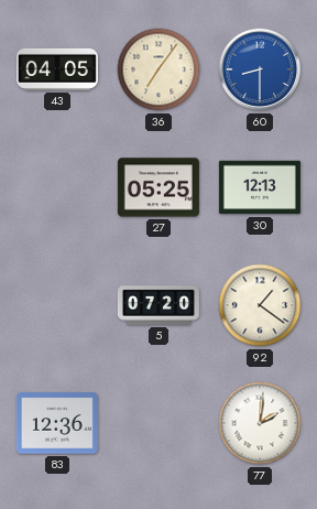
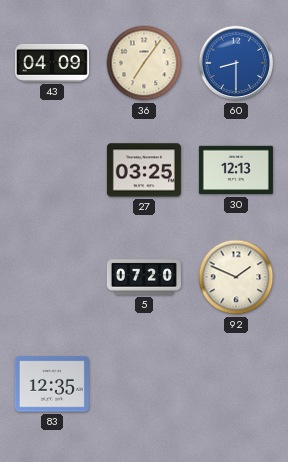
43: 04:05 -> 04:09
27: 05:25 -> 03:25
92: 1:21 -> 1:49
83: 12:36 -> 12:35
77: 2:01 -> none
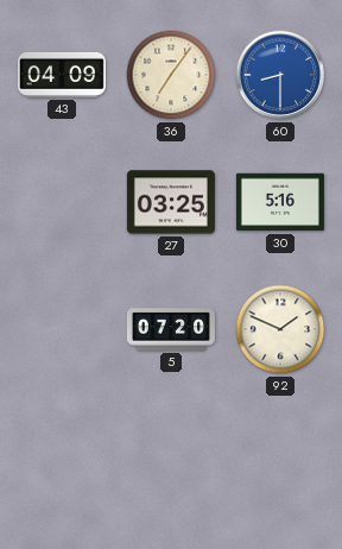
30: 12:13 -> 5:16
83: 12:35 -> none
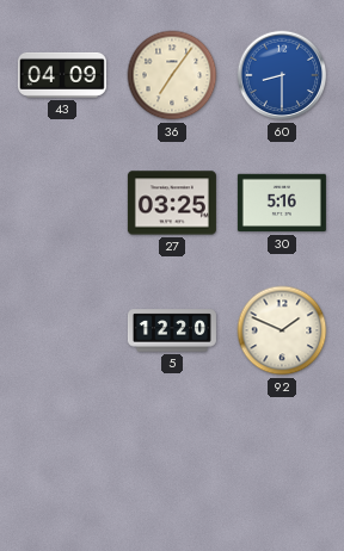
5: 07:20 -> 12:20
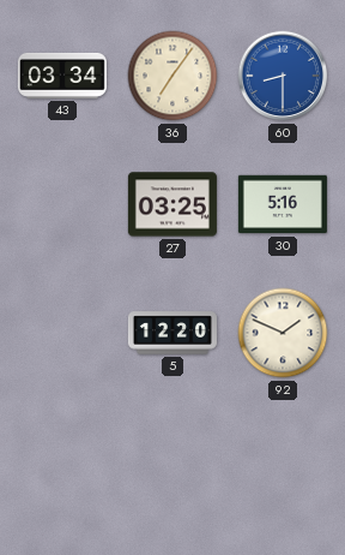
43: 04:09 -> 03:34
